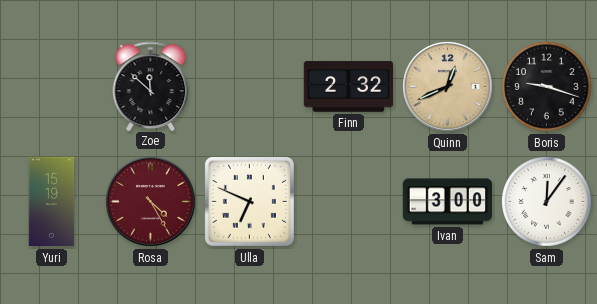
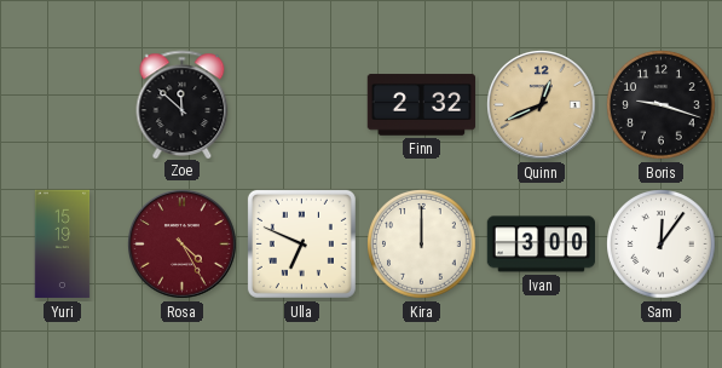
Kira: none -> 12:00
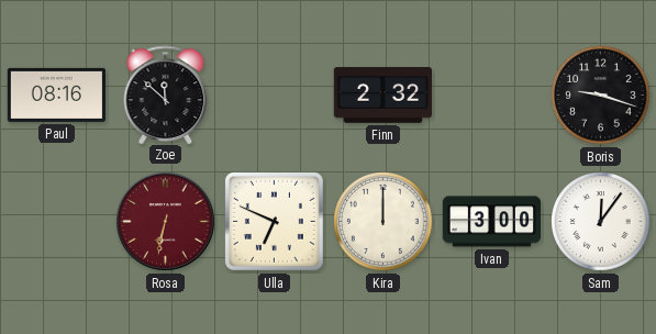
Paul: none -> 08:16
Quinn: 12:41 -> none
Yuri: 15:19 -> none
Rosa: 4:25 -> 6:32
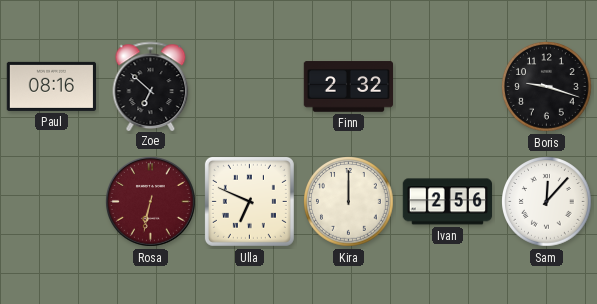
Zoe: 11:52 -> 6:52
Ivan: 3:00 -> 2:56
Sam: 12:06 -> 12:07
